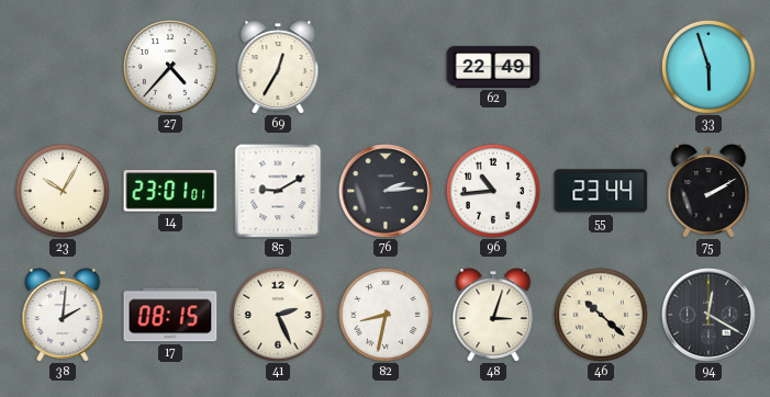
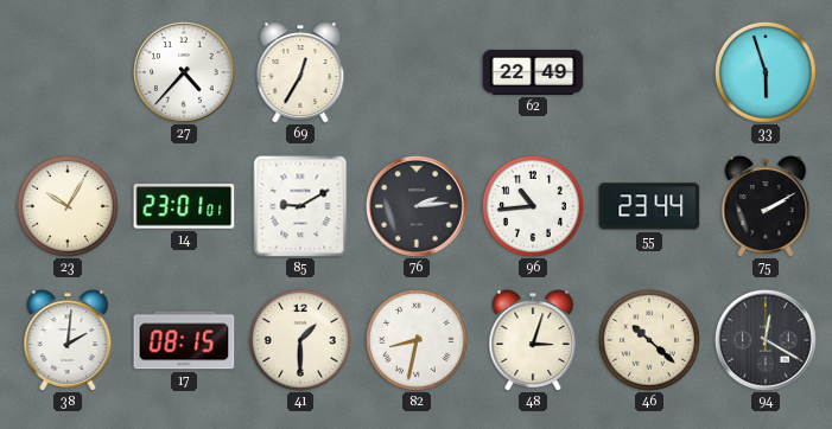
41: 2:26 -> 1:30
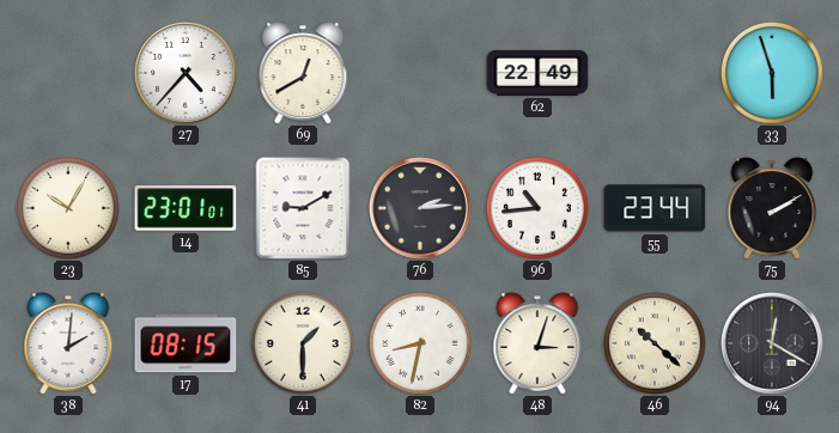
69: 12:35 -> 12:40
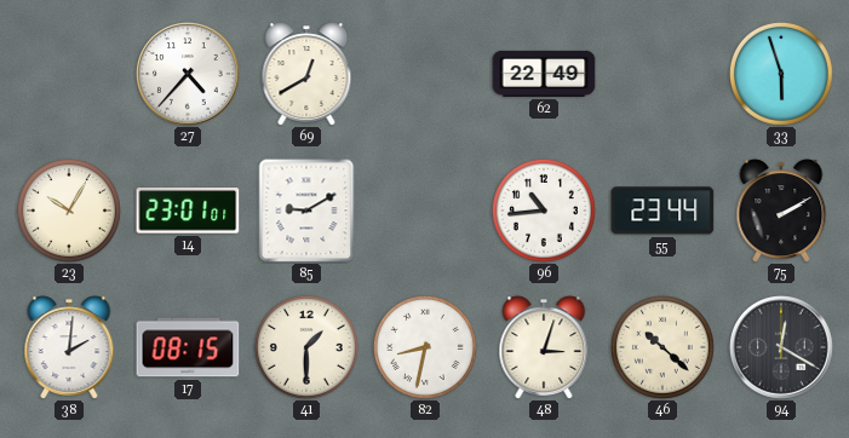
76: 2:14 -> none
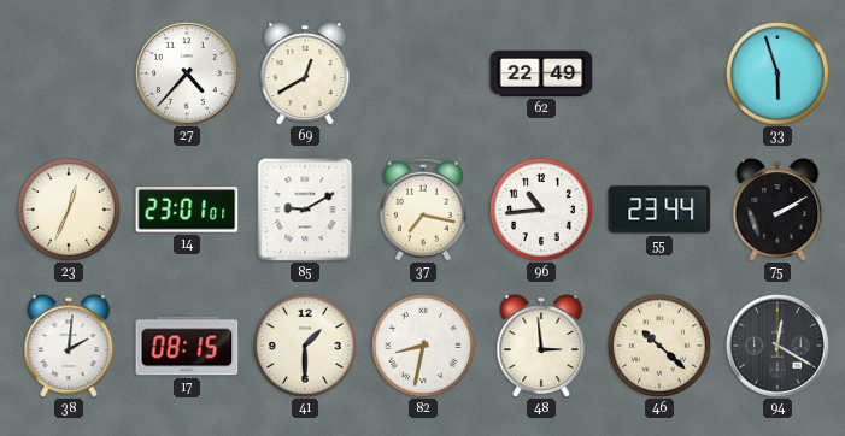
23: 10:05 -> 12:34
37: none -> 7:17
48: 3:03 -> 2:59
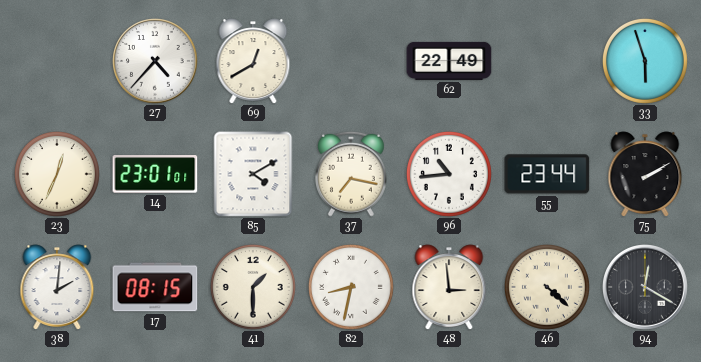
85: 9:10 -> 4:10
46: 10:22 -> 4:22
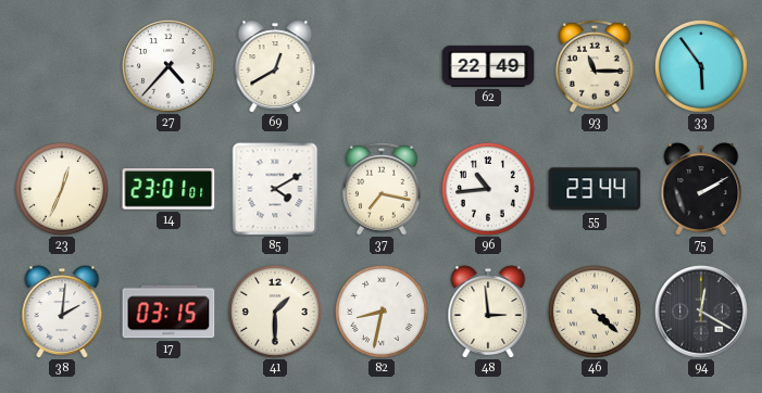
93: none -> 11:15
33: 5:57 -> 5:54
17: 08:15 -> 03:15
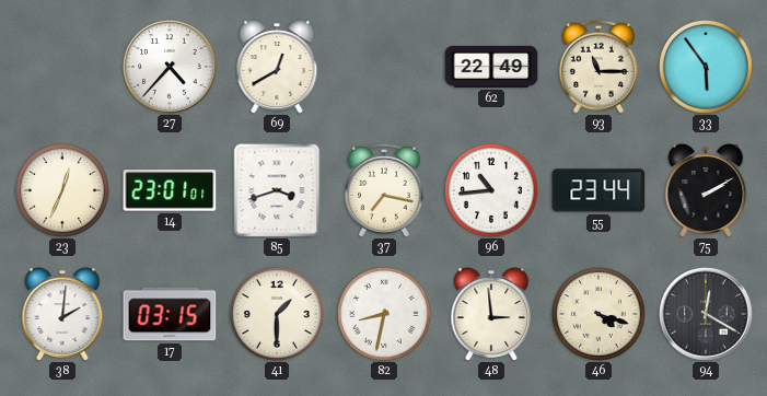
85: 4:10 -> 3:42
46: 4:22 -> 4:18
